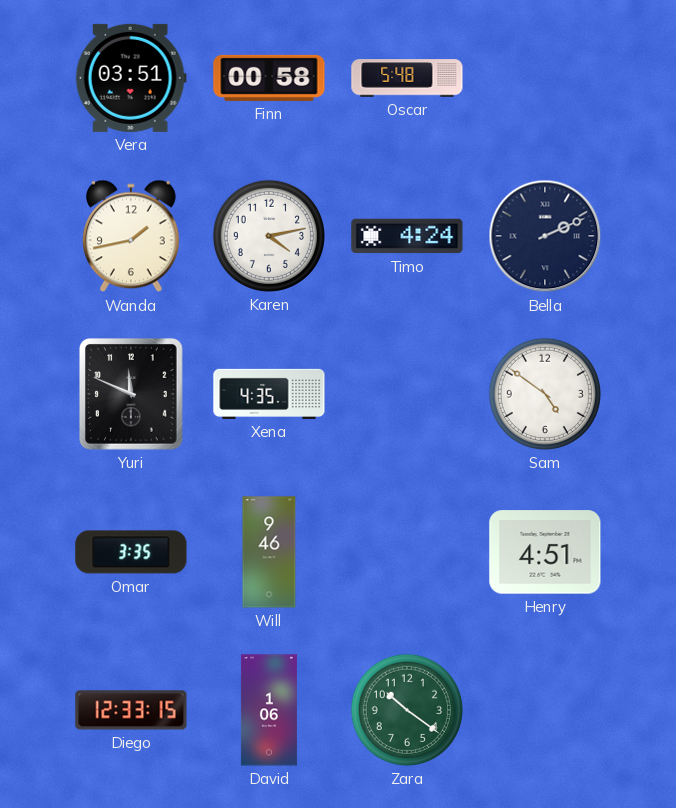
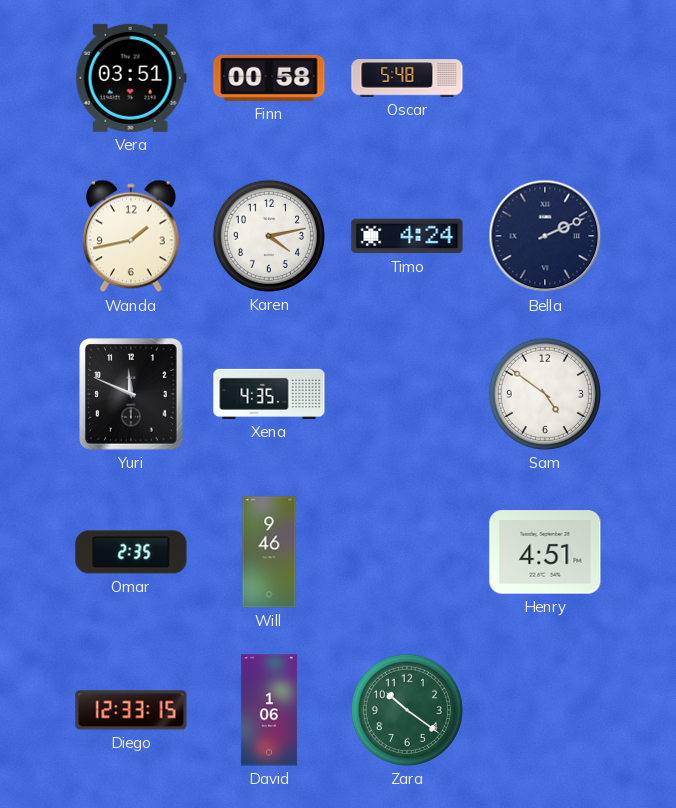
Omar: 3:35 -> 2:35
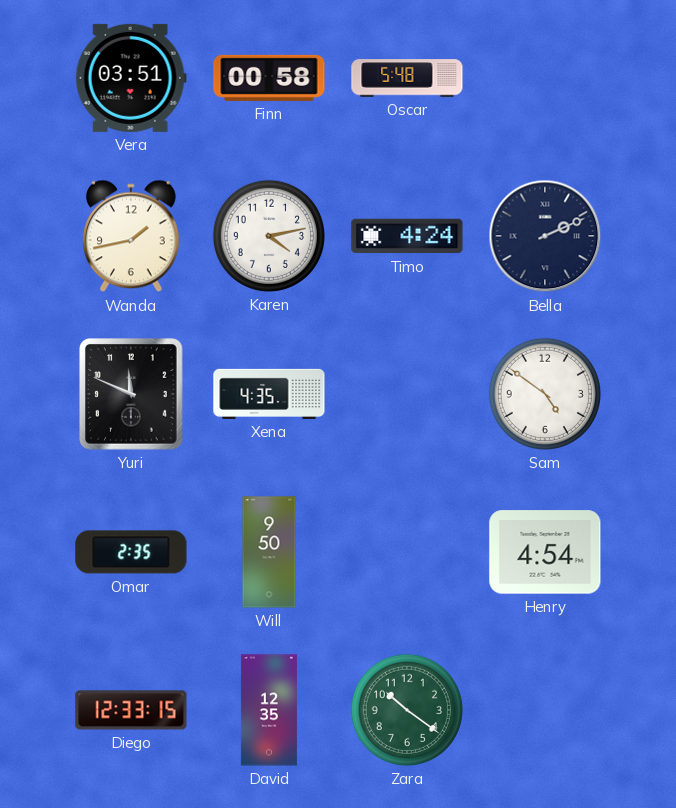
Will: 9:46 -> 9:50
Henry: 4:51 -> 4:54
David: 1:06 -> 12:35
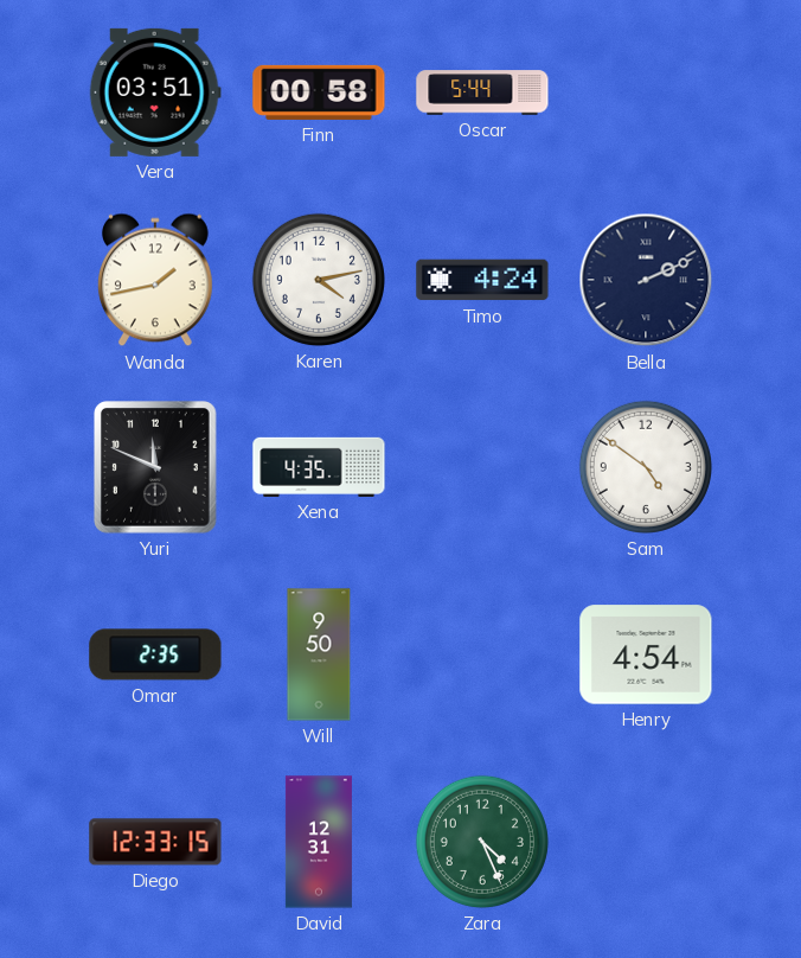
Oscar: 5:48 -> 5:44
David: 12:35 -> 12:31
Zara: 10:21 -> 4:26
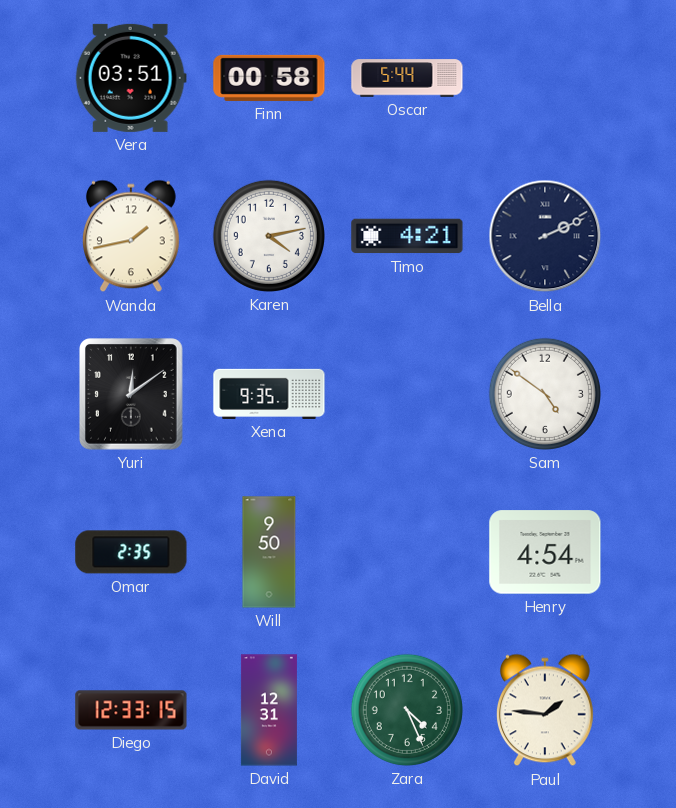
Timo: 4:24 -> 4:21
Yuri: 11:49 -> 12:09
Xena: 4:35 -> 9:35
Paul: none -> 1:46
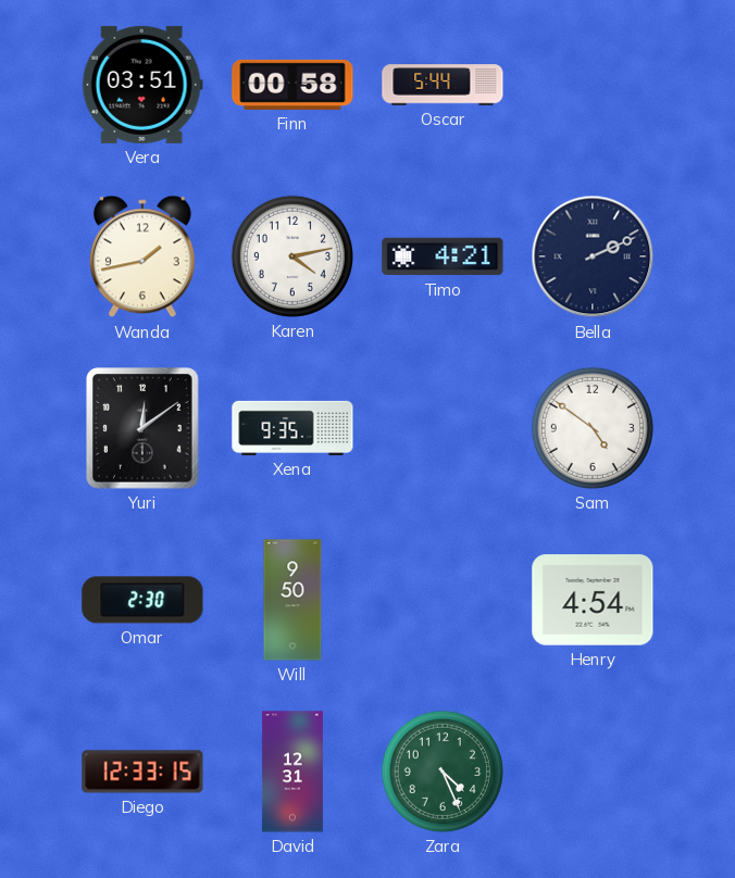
Omar: 2:35 -> 2:30
Paul: 1:46 -> none
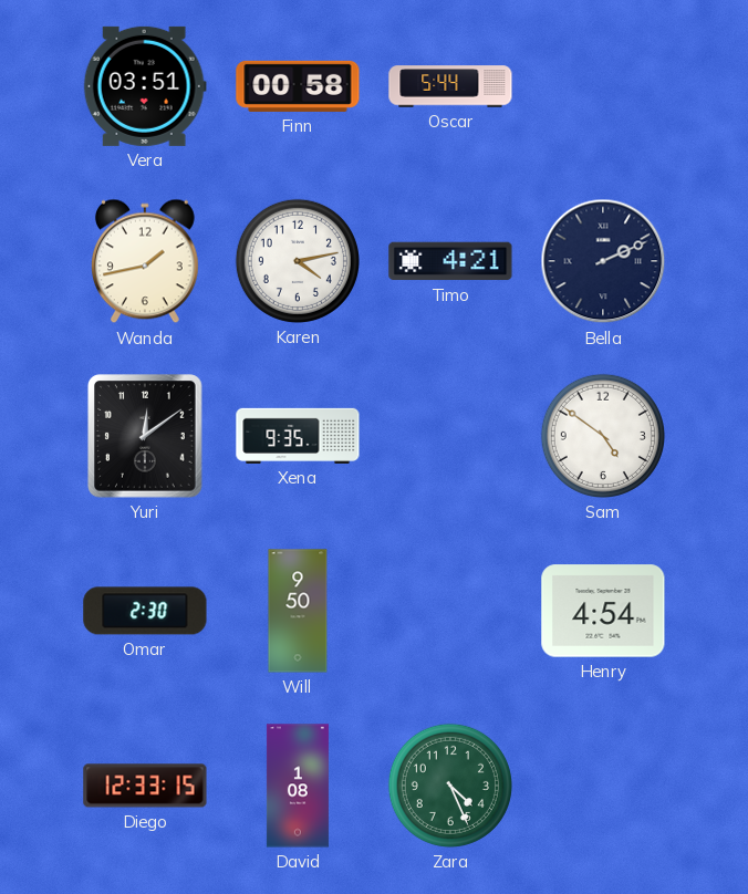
David: 12:31 -> 1:08
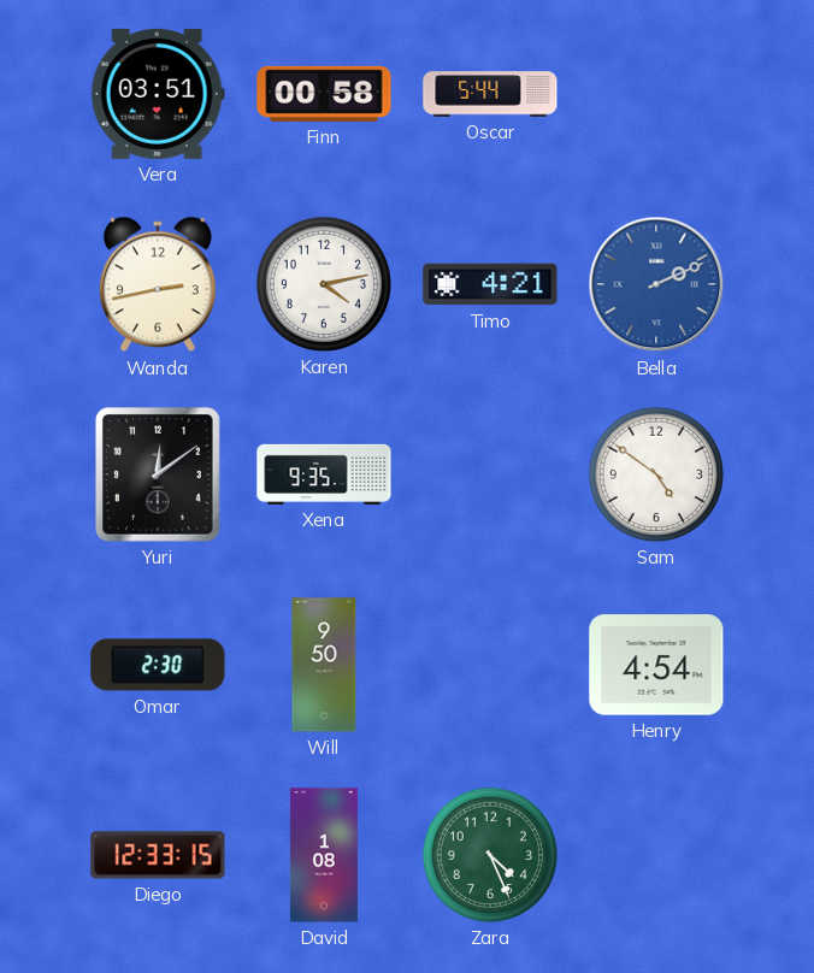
Wanda: 1:43 -> 2:43
Bella dial: navy -> blue
